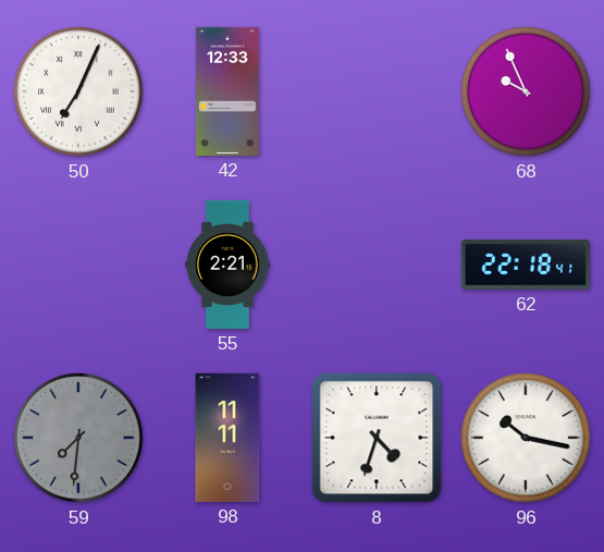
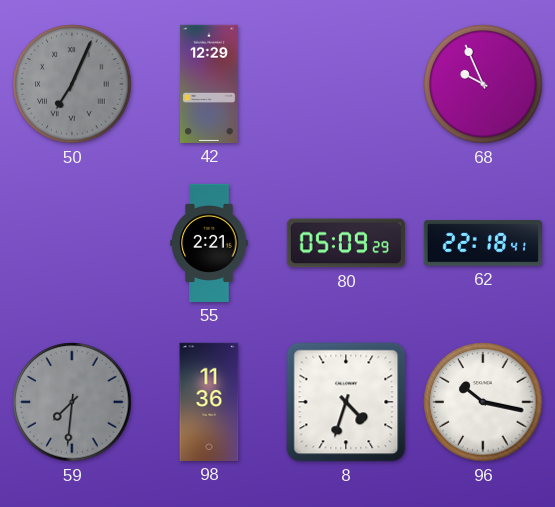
50 dial: white -> grey
42: 12:33 -> 12:29
80: none -> 05:09
98: 11:11 -> 11:36
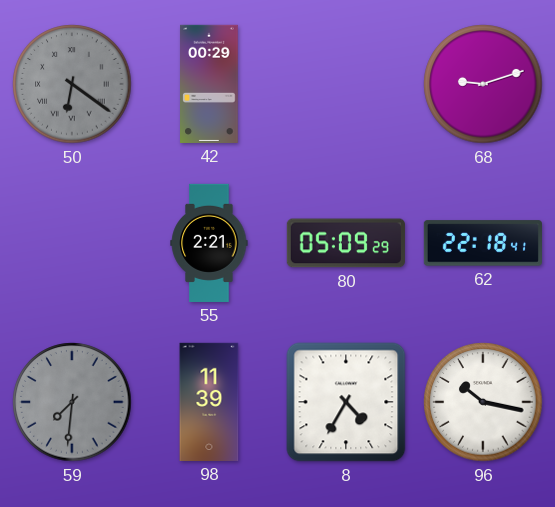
50: 7:04 -> 6:21
42: 12:29 -> 00:29
68: 9:56 -> 9:12
98: 11:36 -> 11:39
8: 4:33 -> 4:35
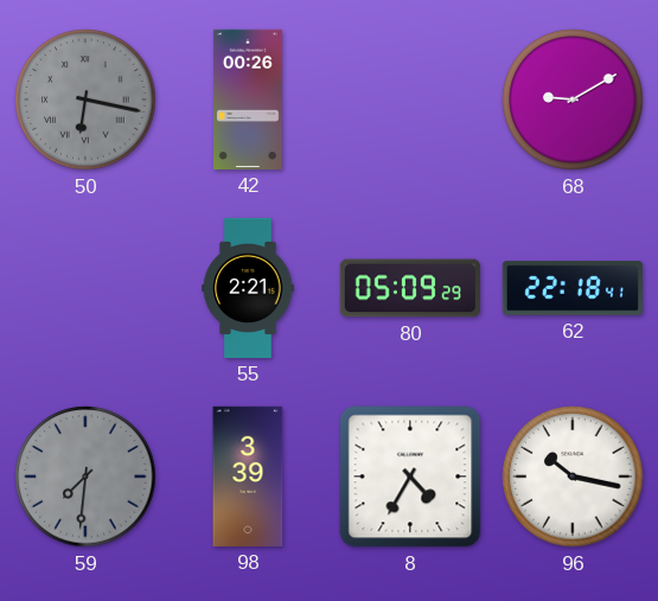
50: 6:21 -> 6:17
42: 00:29 -> 00:26
68: 9:12 -> 9:10
98: 11:39 -> 3:39
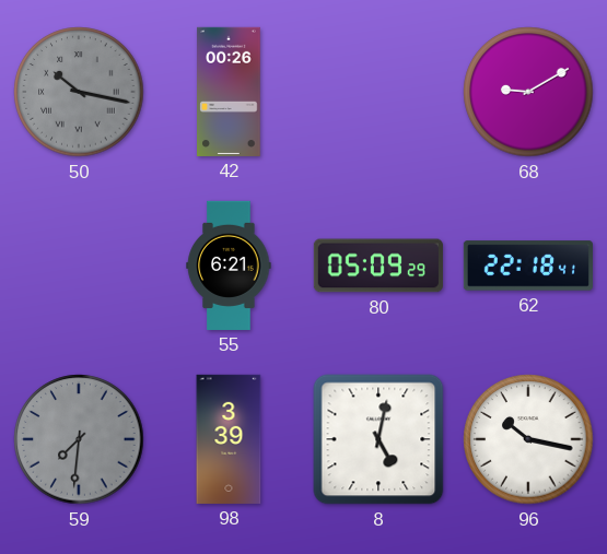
50: 6:17 -> 10:17
55: 2:21 -> 6:21
8: 4:35 -> 5:02
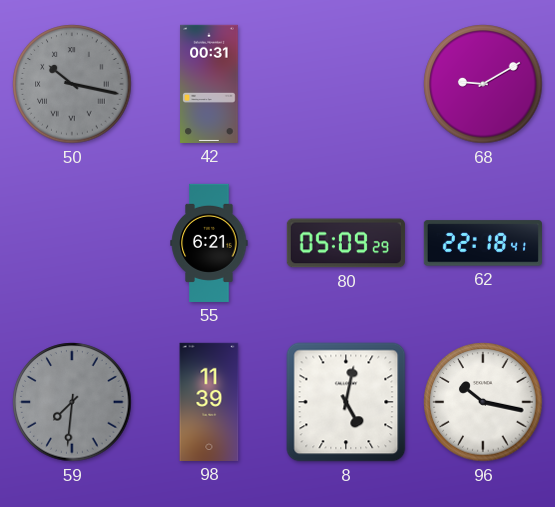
42: 00:26 -> 00:31
98: 3:39 -> 11:39
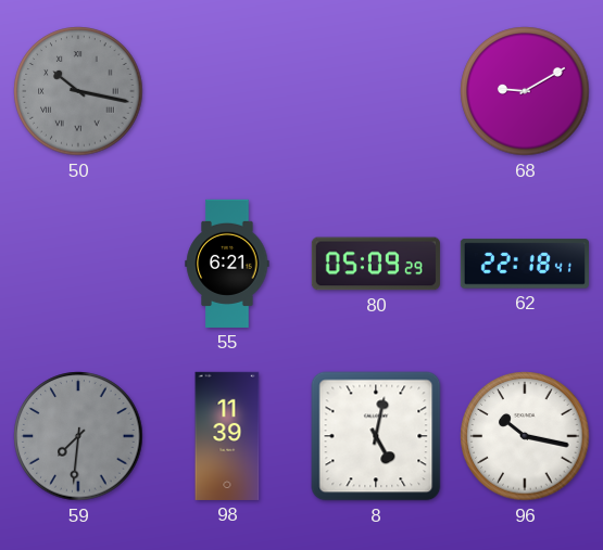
42: 00:31 -> none
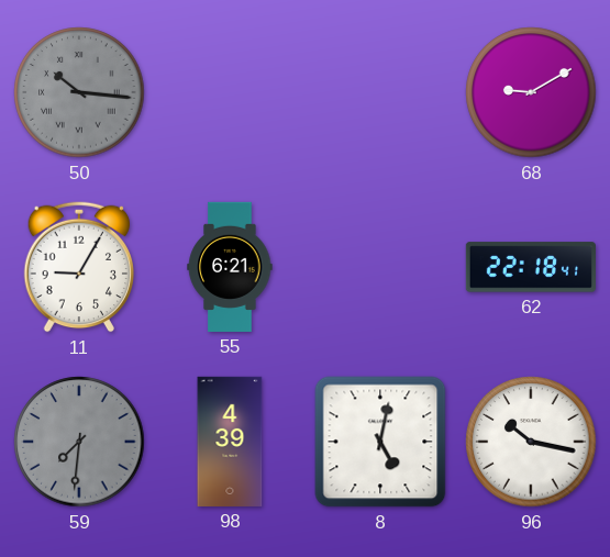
50: 10:17 -> 10:16
11: none -> 9:05
80: 05:09 -> none
98: 11:39 -> 4:39
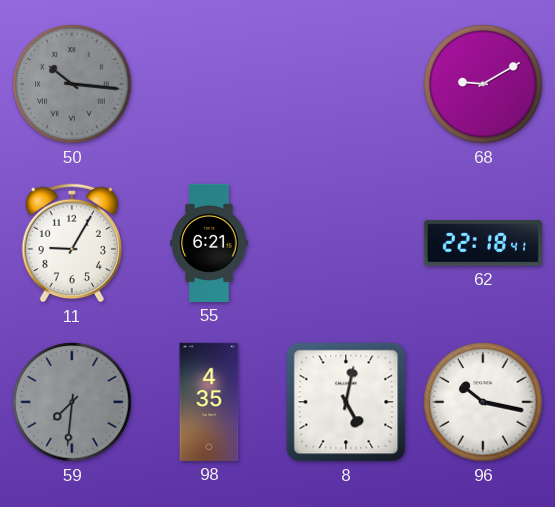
98: 4:39 -> 4:35
